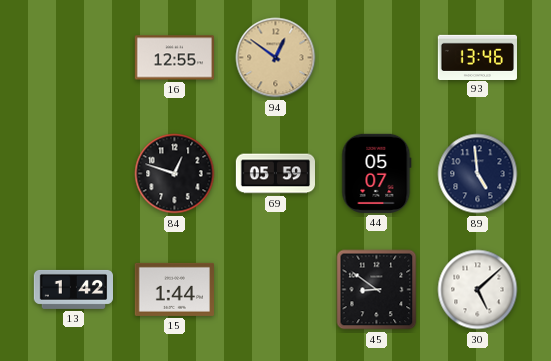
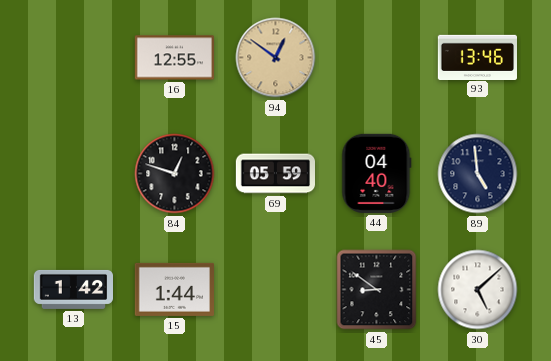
44: 05:07 -> 04:40
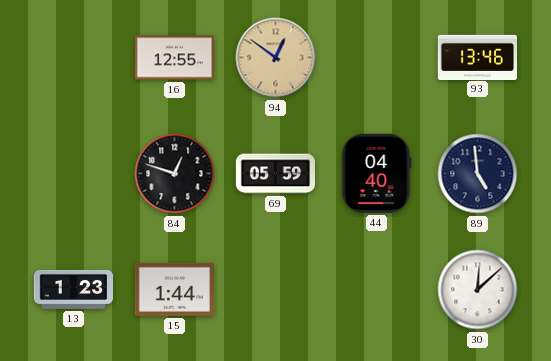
13: 1:42 -> 1:23
45: 8:51 -> none
30: 5:08 -> 12:08
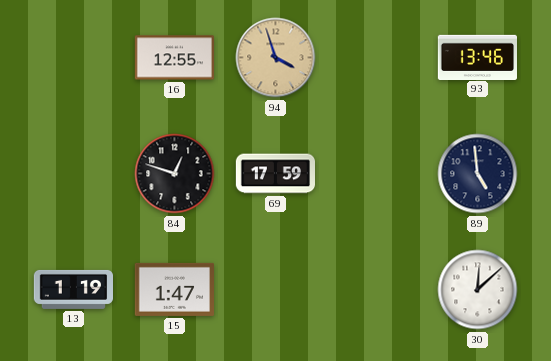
94: 12:51 -> 3:57
69: 05:59 -> 17:59
44: 04:40 -> none
13: 1:23 -> 1:19
15: 1:44 -> 1:47
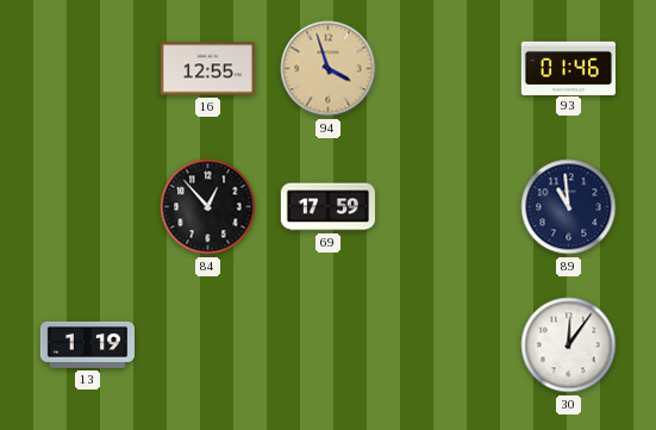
93: 13:46 -> 01:46
84: 12:48 -> 12:53
89: 4:59 -> 10:59
15: 1:47 -> none
30: 12:08 -> 12:06
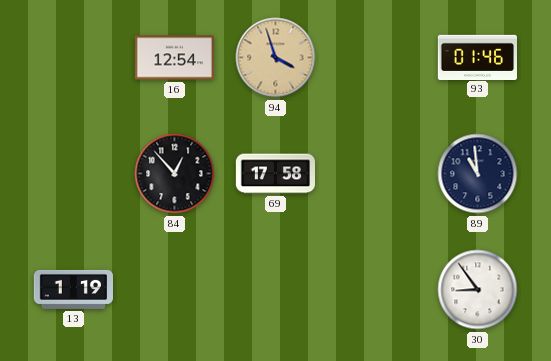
16: 12:55 -> 12:54
69: 17:59 -> 17:58
30: 12:06 -> 8:54
